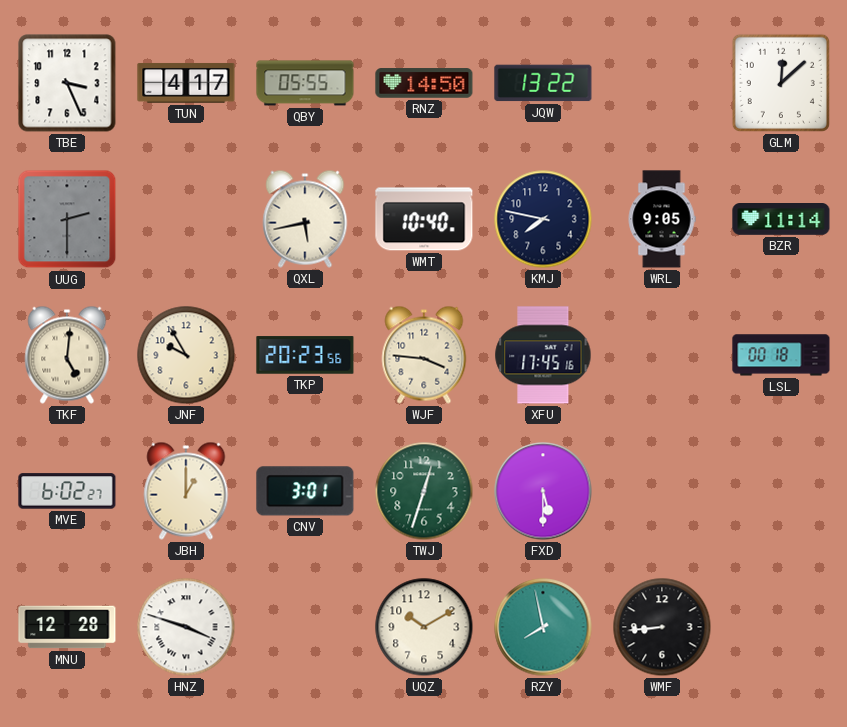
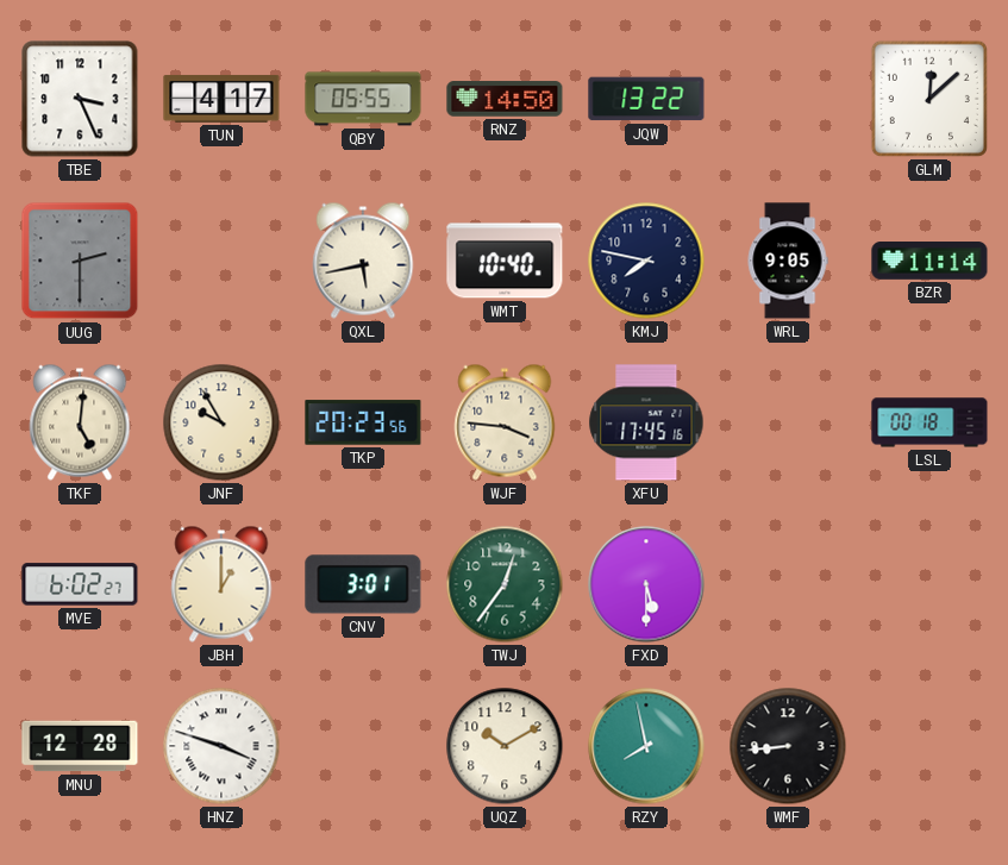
TWJ: 12:33 -> 12:36
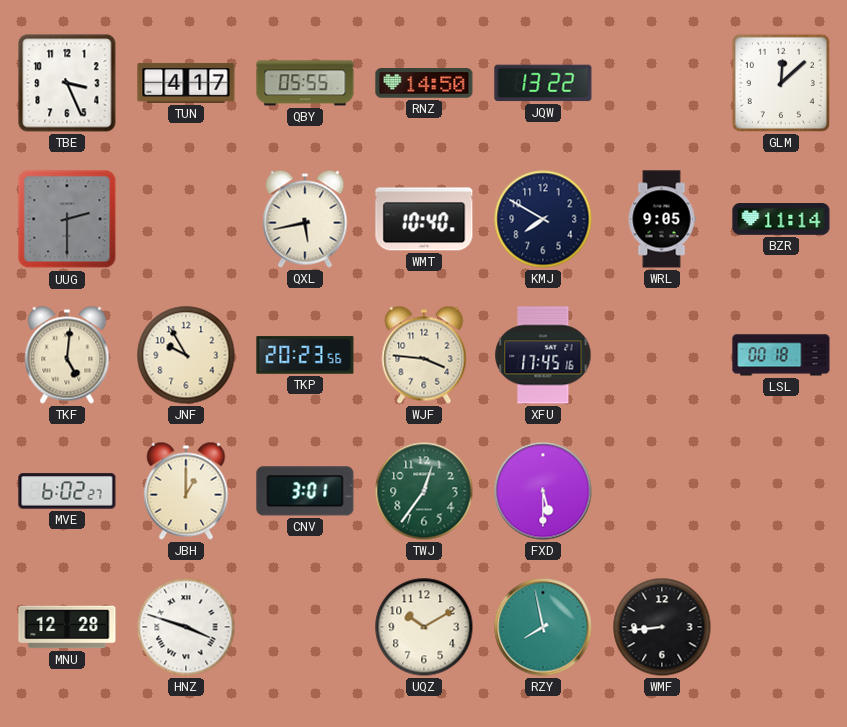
KMJ: 7:47 -> 7:50
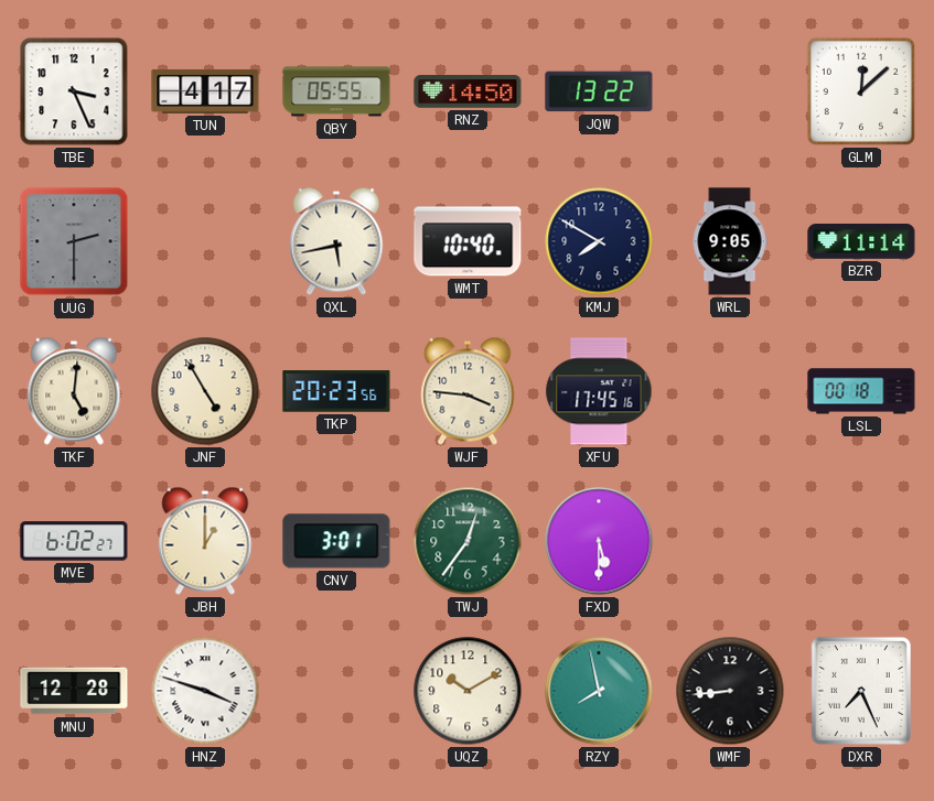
JNF: 9:55 -> 4:55
DXR: none -> 7:26
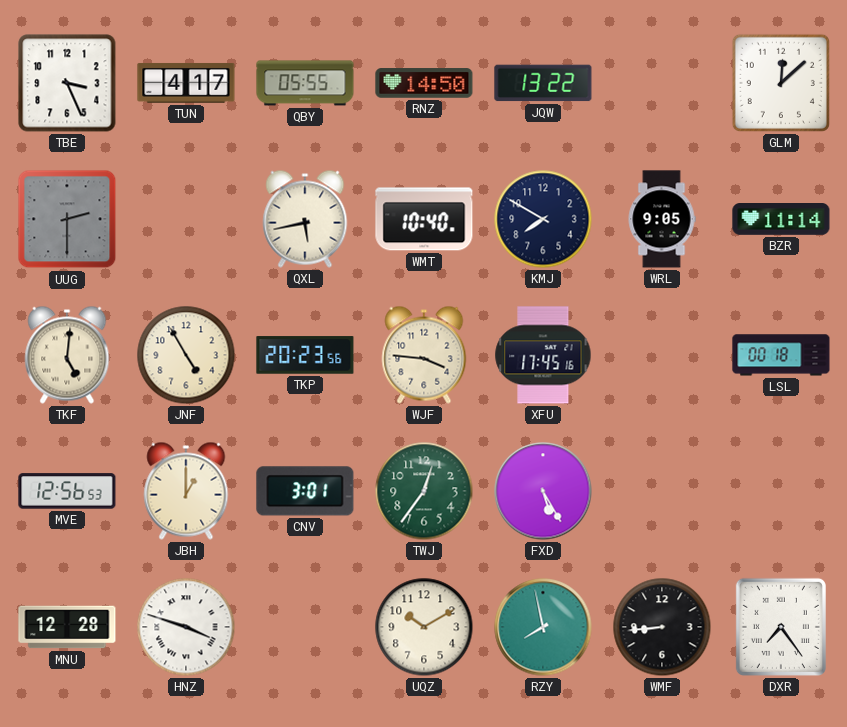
MVE: 6:02 -> 12:56
FXD: 5:30 -> 5:25
DXR: 7:26 -> 7:24
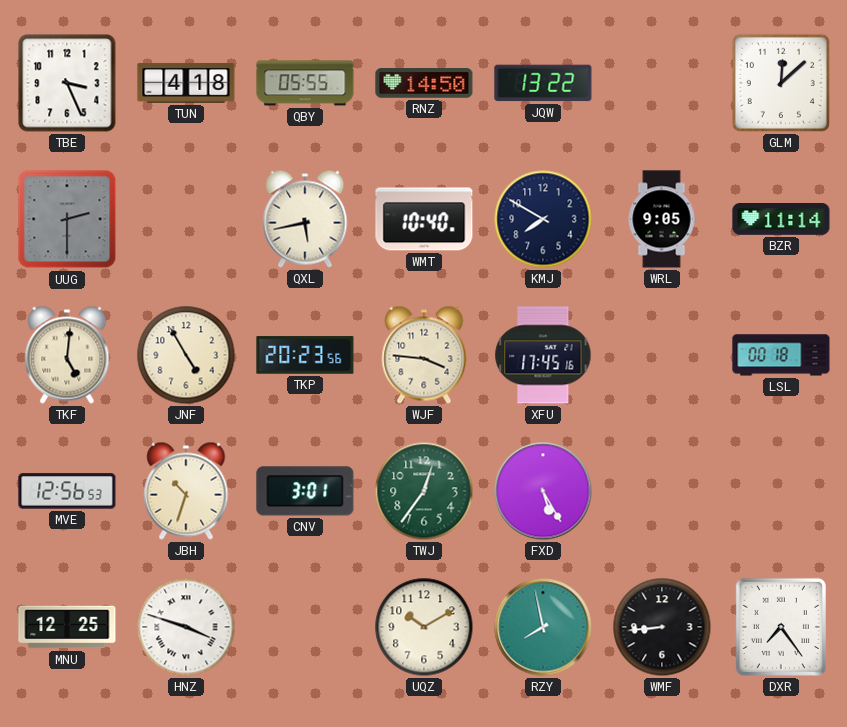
TUN: 4:17 -> 4:18
JBH: 1:00 -> 10:33
MNU: 12:28 -> 12:25
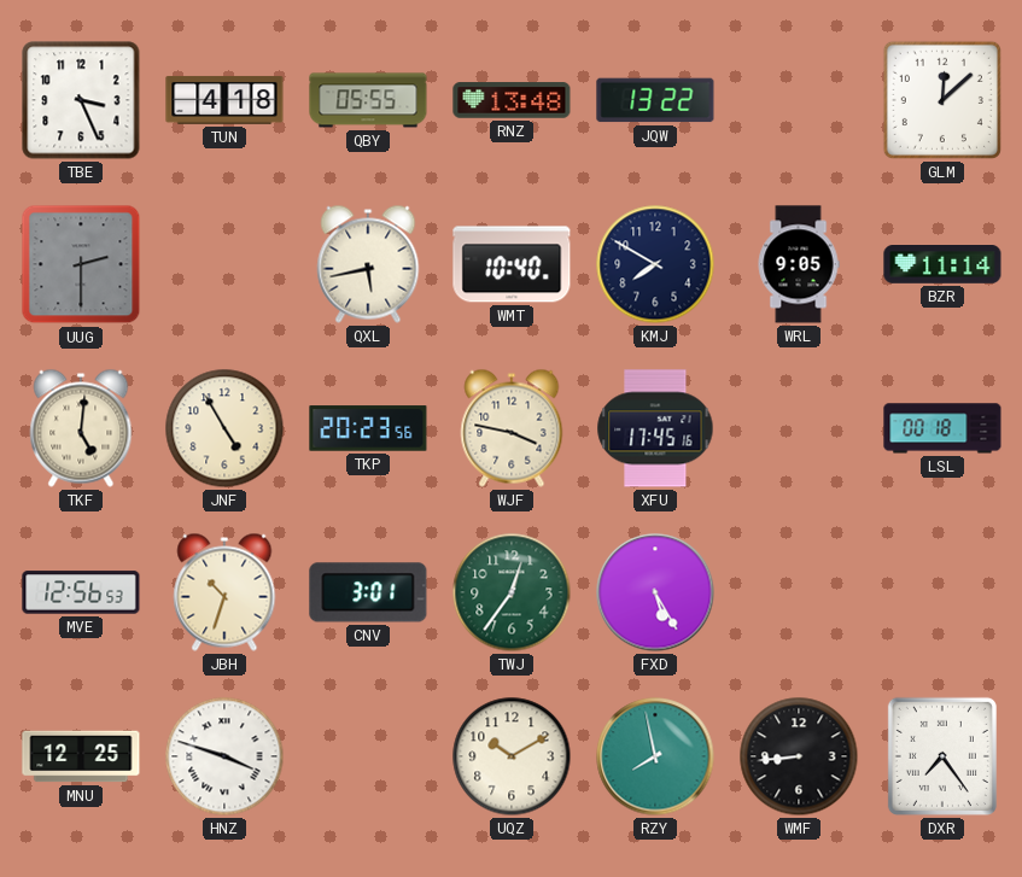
RNZ: 14:50 -> 13:48
WJF: 3:46 -> 3:47
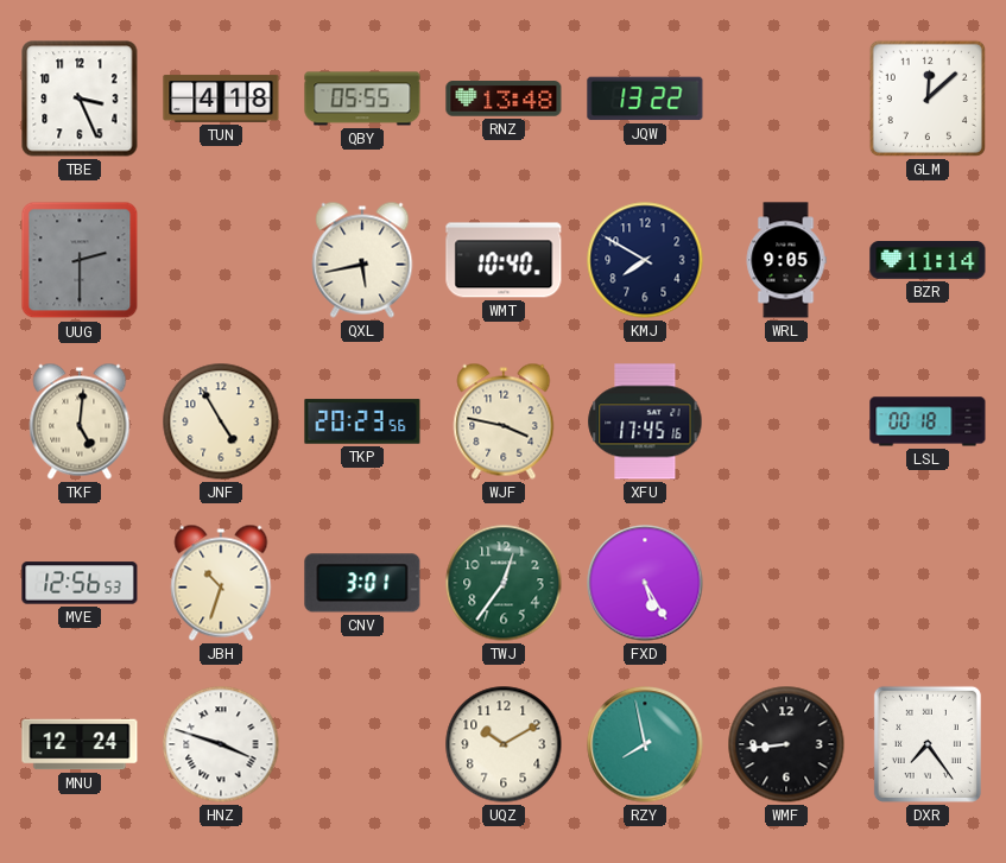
MNU: 12:25 -> 12:24
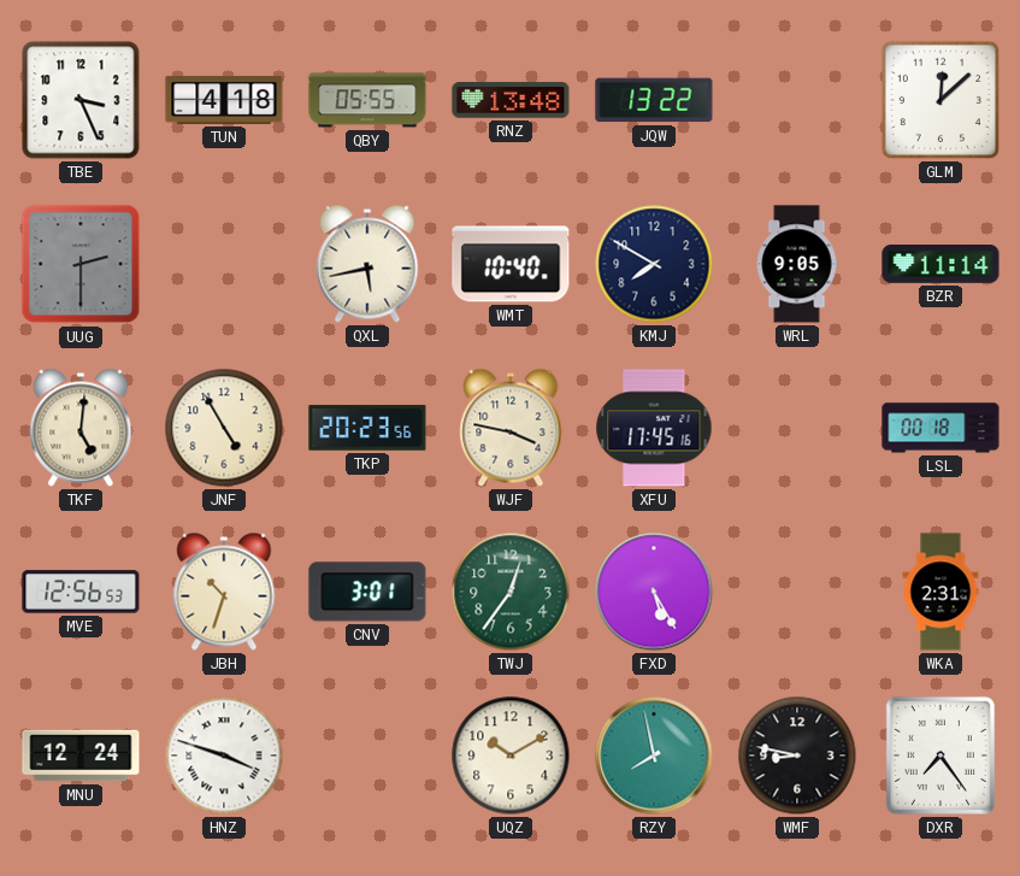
WKA: none -> 2:31
WMF: 8:44 -> 8:47
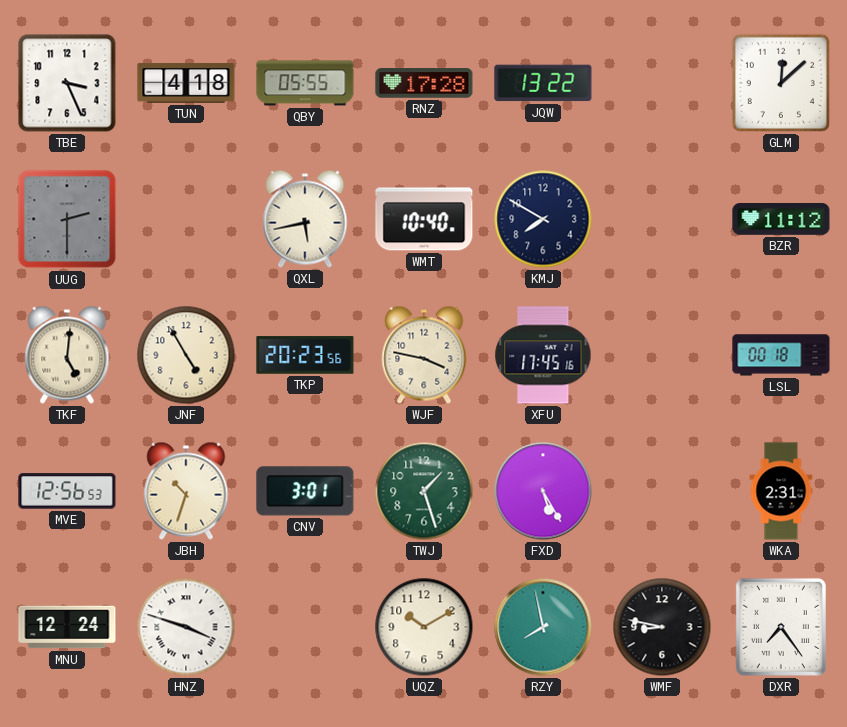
RNZ: 13:48 -> 17:28
WRL: 9:05 -> none
BZR: 11:14 -> 11:12
TWJ: 12:36 -> 1:27
